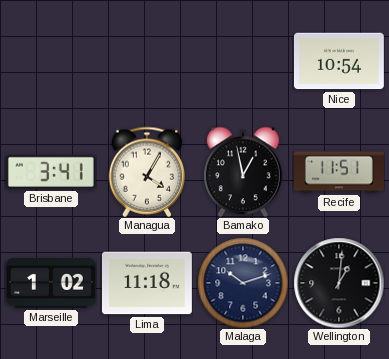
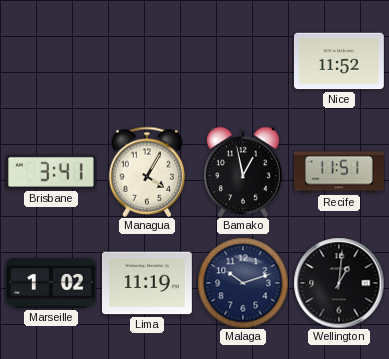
Nice: 10:54 -> 11:52
Lima: 11:18 -> 11:19
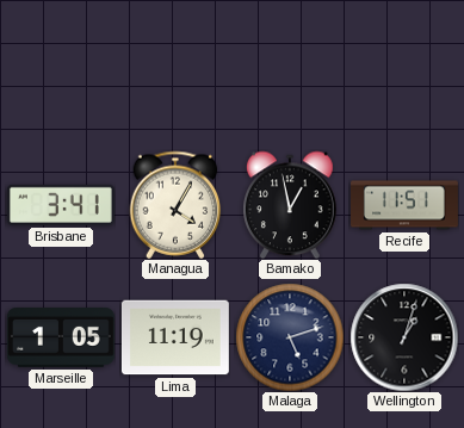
Nice: 11:52 -> none
Marseille: 1:02 -> 1:05
Malaga: 10:12 -> 5:12
Wellington: 1:01 -> 1:03
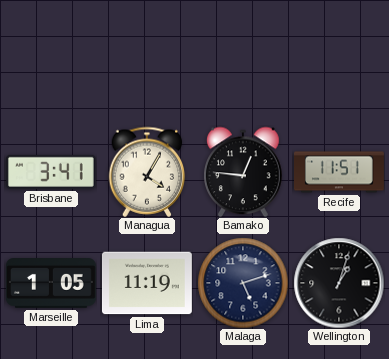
Bamako: 12:58 -> 12:46
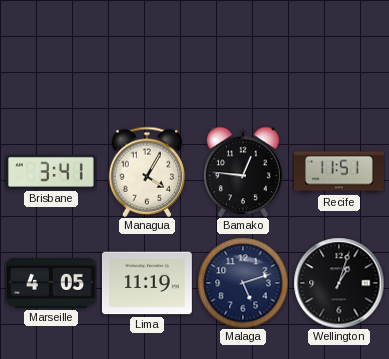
Marseille: 1:05 -> 4:05
